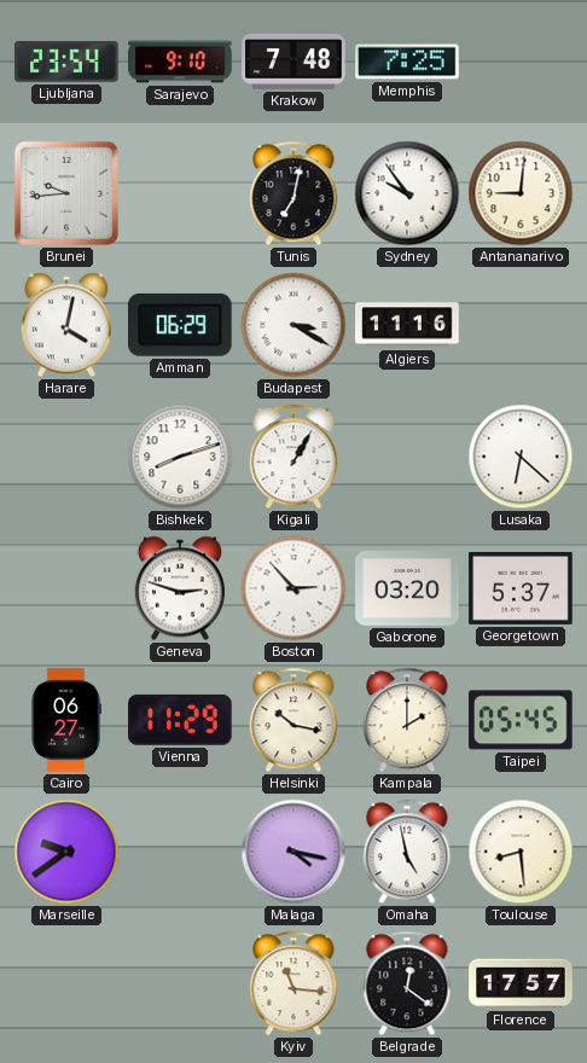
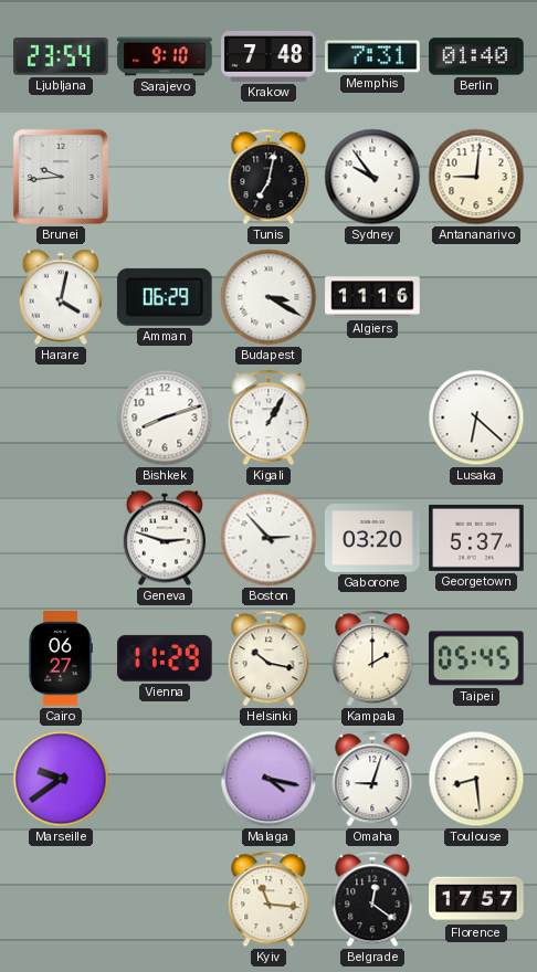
Memphis: 7:25 -> 7:31
Berlin: none -> 01:40
Omaha: 4:58 -> 9:03
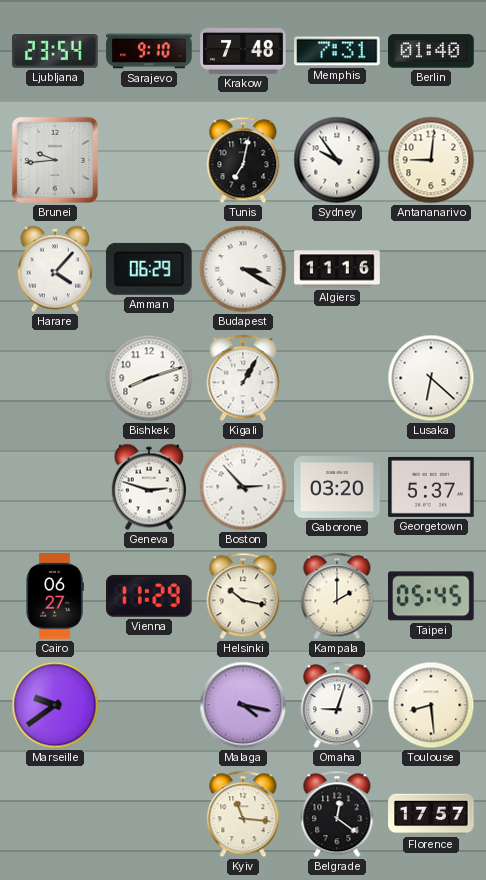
Harare: 4:02 -> 4:07
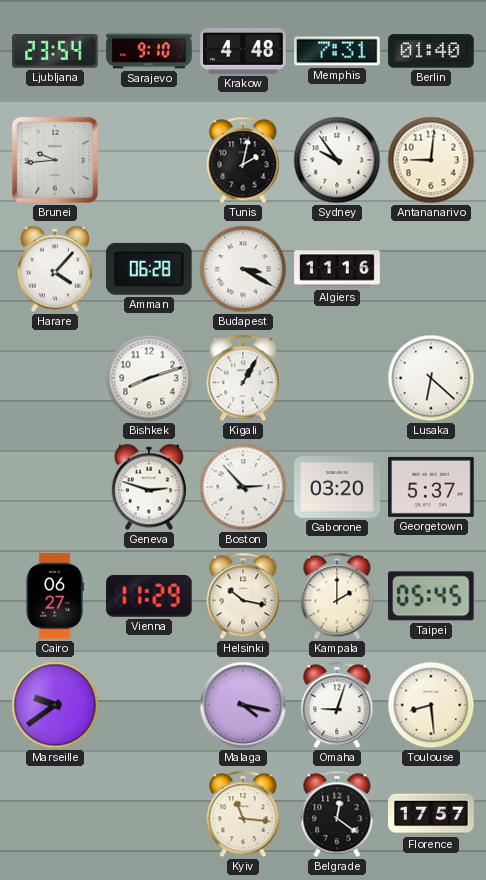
Krakow: 7:48 -> 4:48
Tunis: 7:02 -> 2:02
Amman: 06:29 -> 06:28
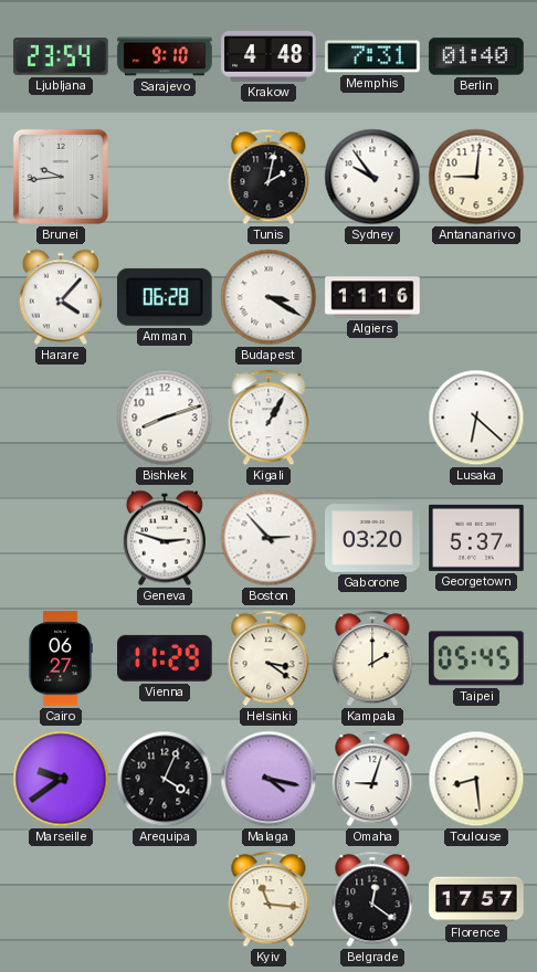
Helsinki: 10:17 -> 3:21
Arequipa: none -> 4:04
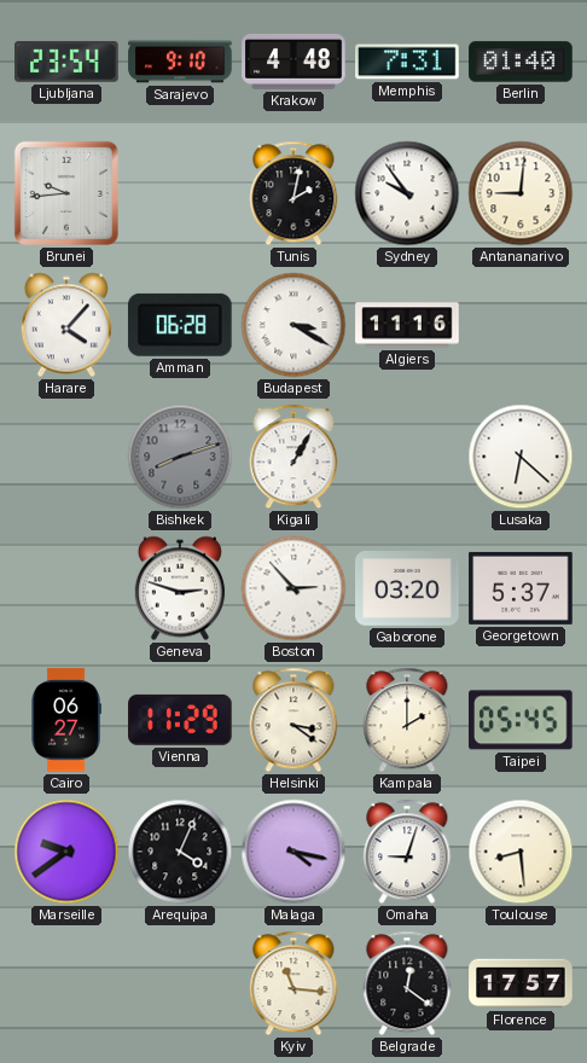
Bishkek dial: white -> grey
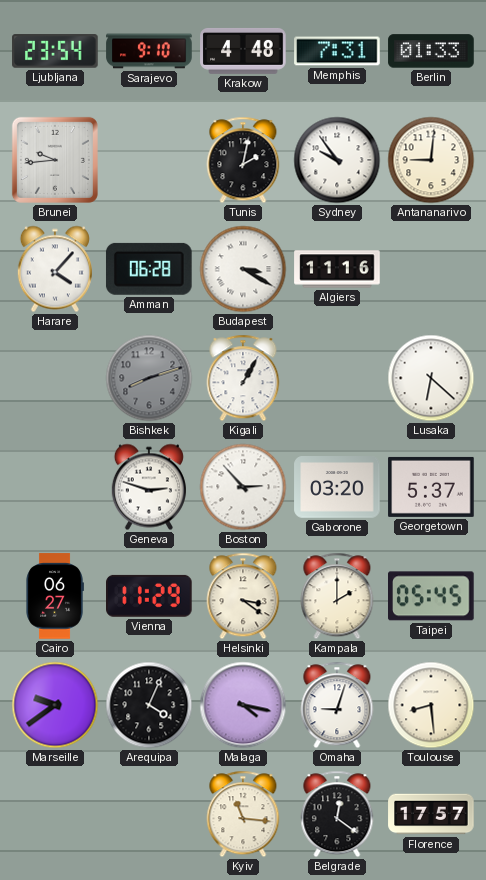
Berlin: 01:40 -> 01:33
